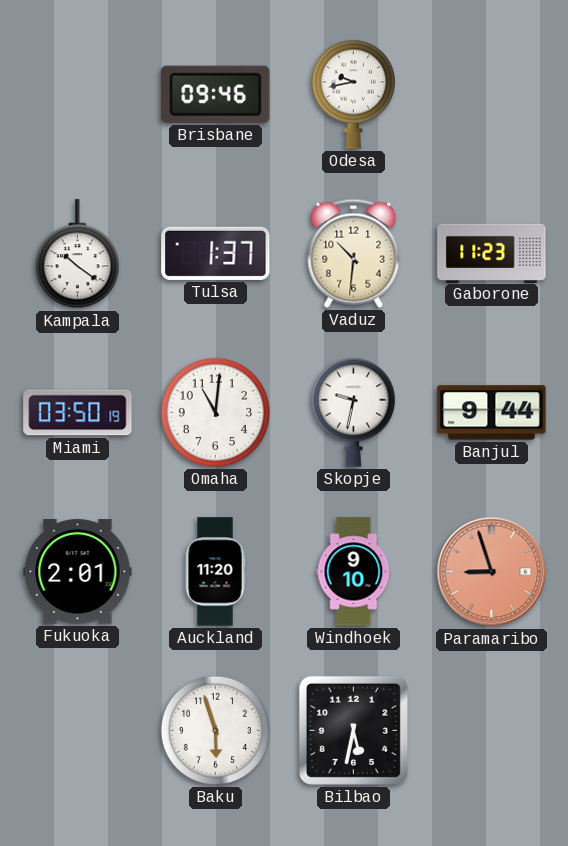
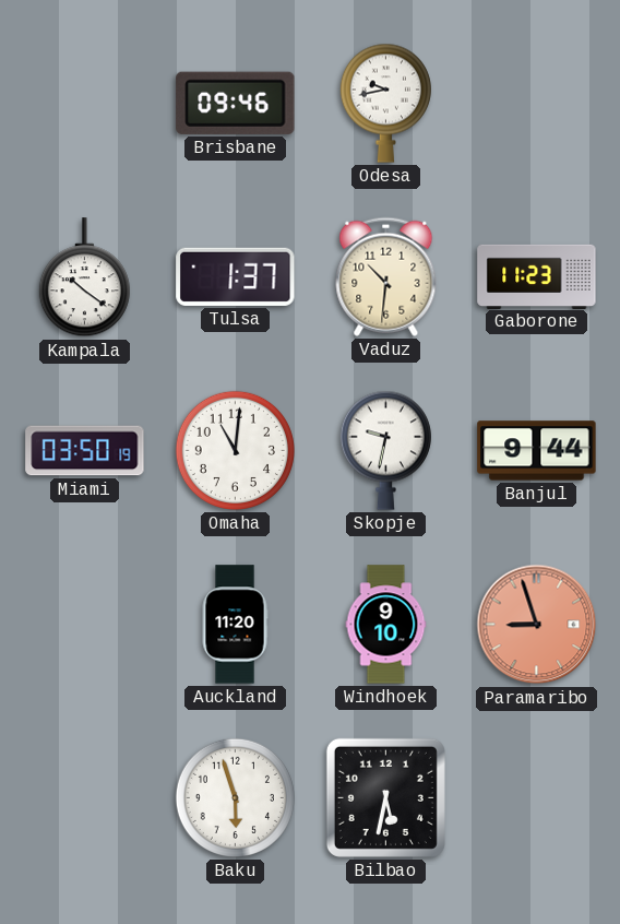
Fukuoka: 2:01 -> none
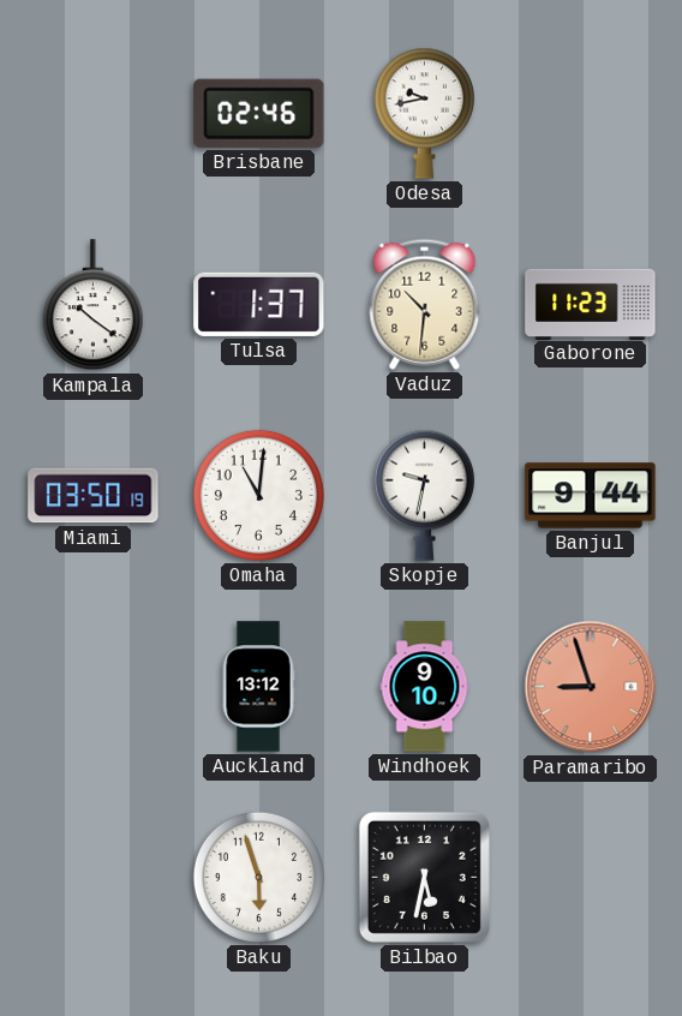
Brisbane: 09:46 -> 02:46
Auckland: 11:20 -> 13:12
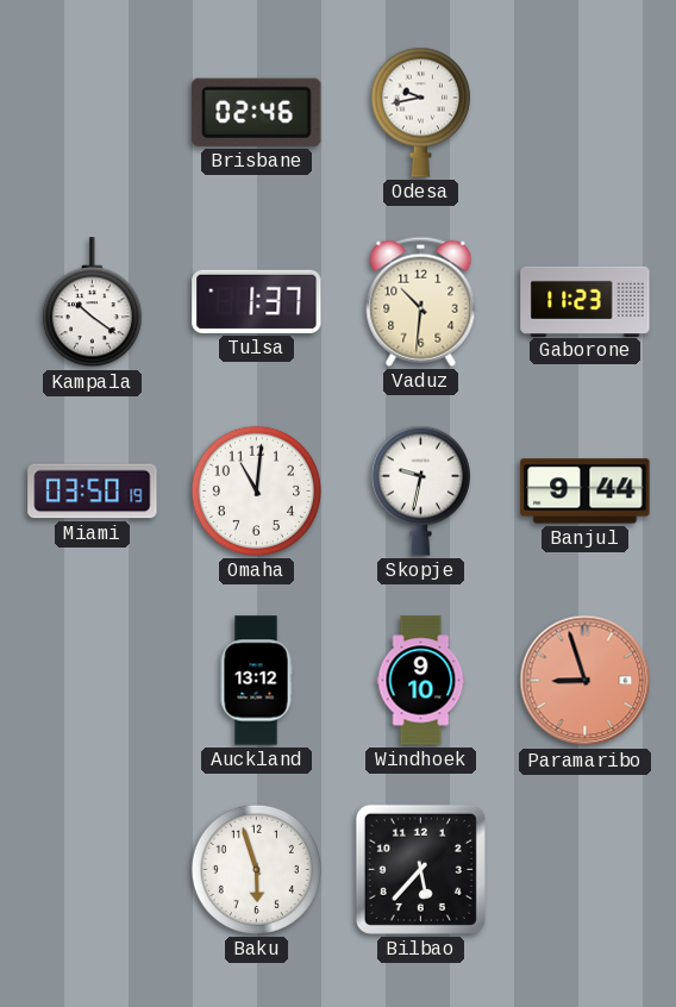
Bilbao: 5:32 -> 5:37
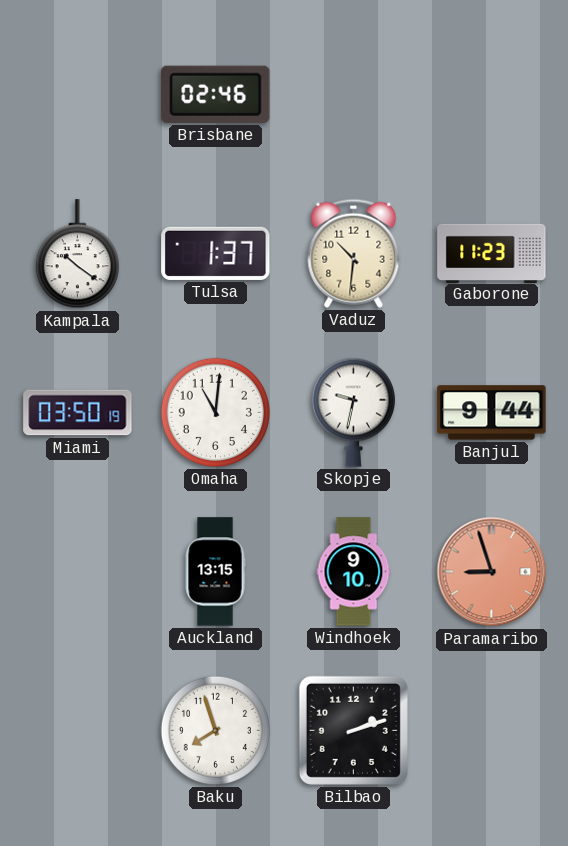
Odesa: 9:43 -> none
Auckland: 13:12 -> 13:15
Baku: 5:57 -> 7:57
Bilbao: 5:37 -> 2:12
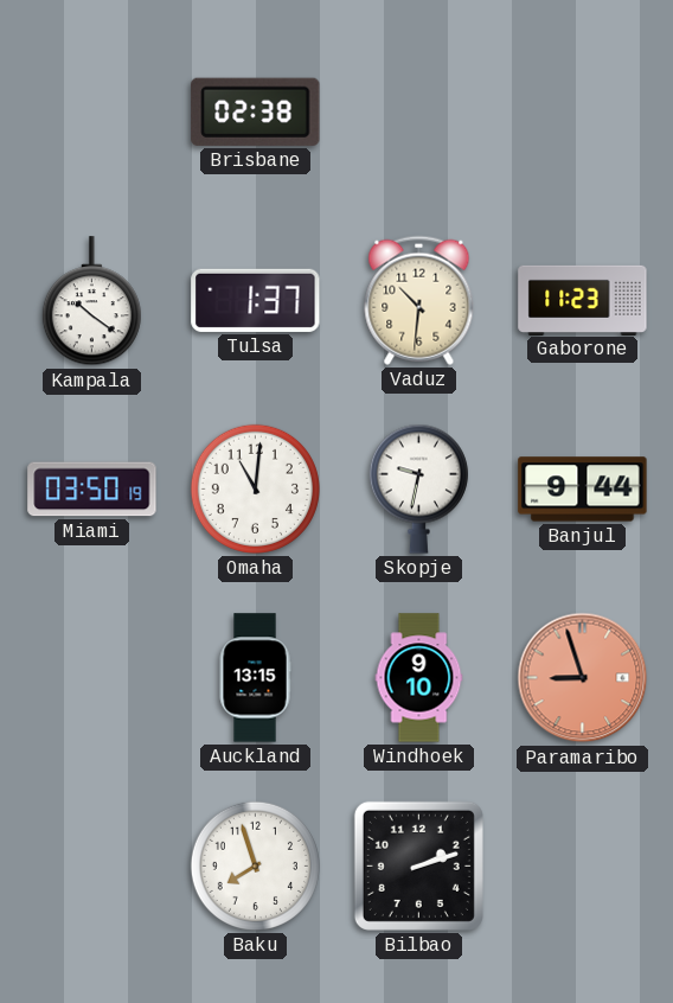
Brisbane: 02:46 -> 02:38
